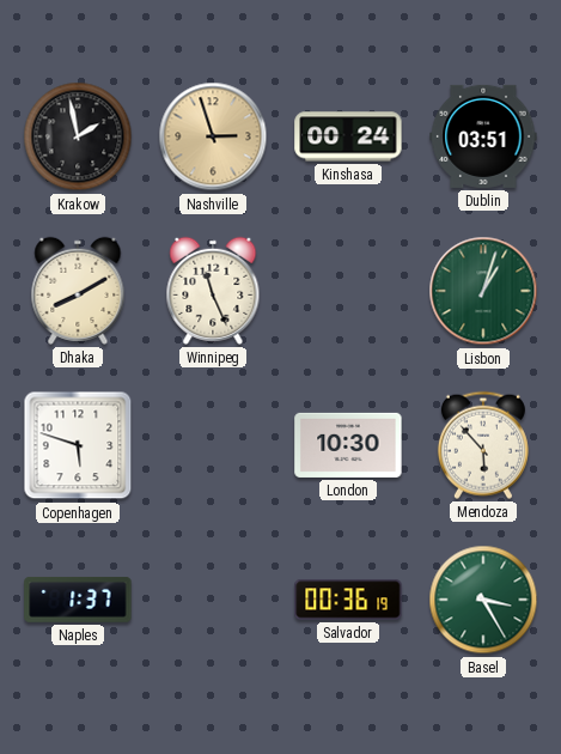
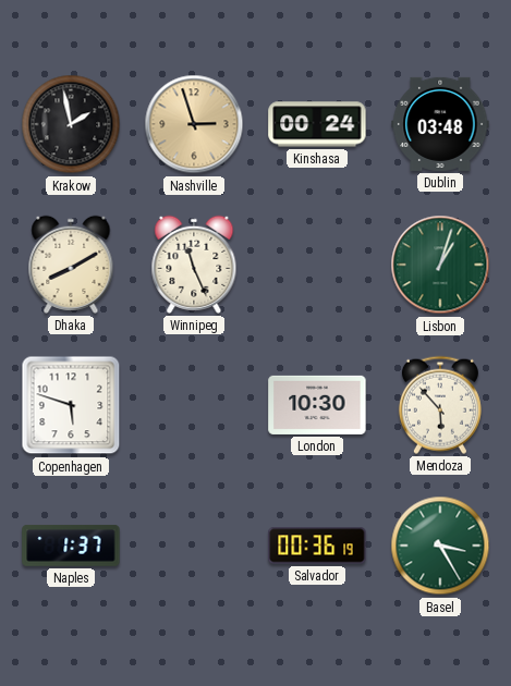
Dublin: 03:51 -> 03:48
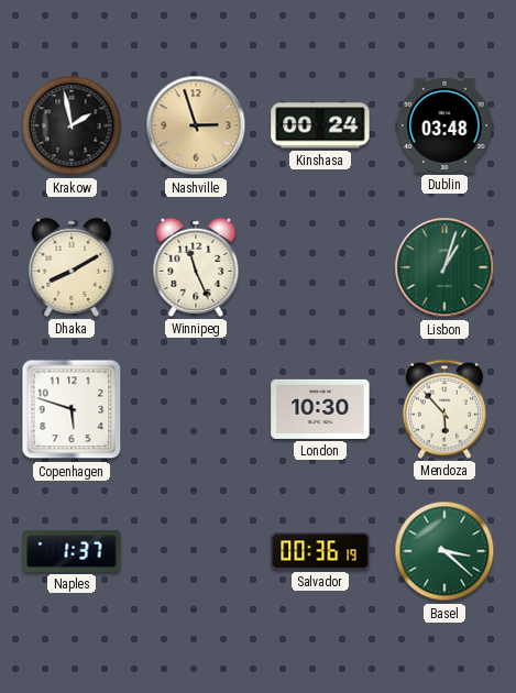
Basel: 3:25 -> 3:22
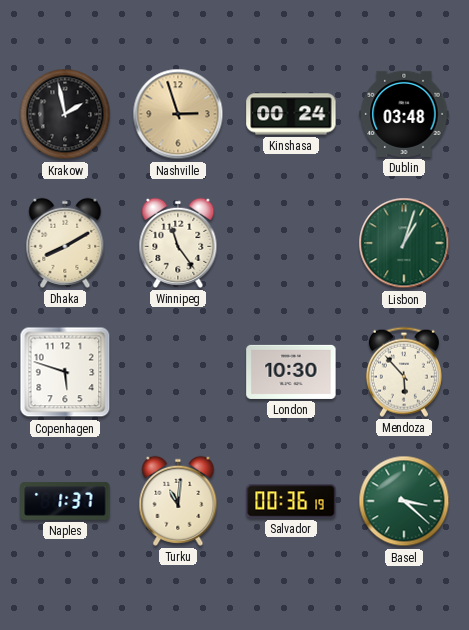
Winnipeg: 11:26 -> 11:24
Turku: none -> 11:01
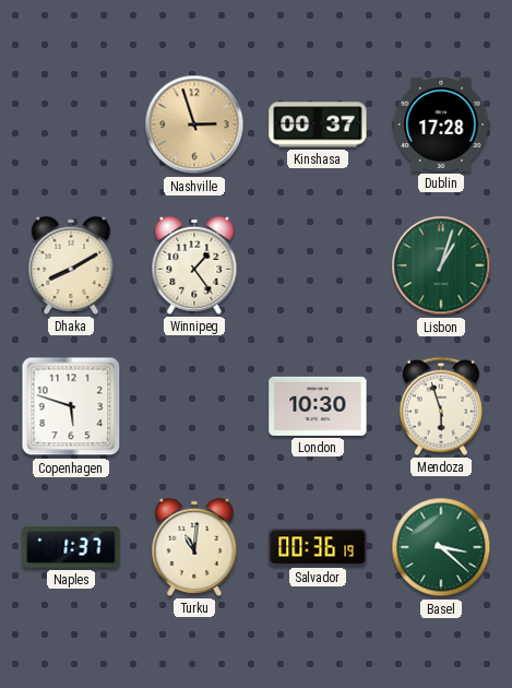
Krakow: 1:58 -> none
Kinshasa: 00:24 -> 00:37
Dublin: 03:48 -> 17:28
Winnipeg: 11:24 -> 1:24
Mendoza: 5:53 -> 5:57
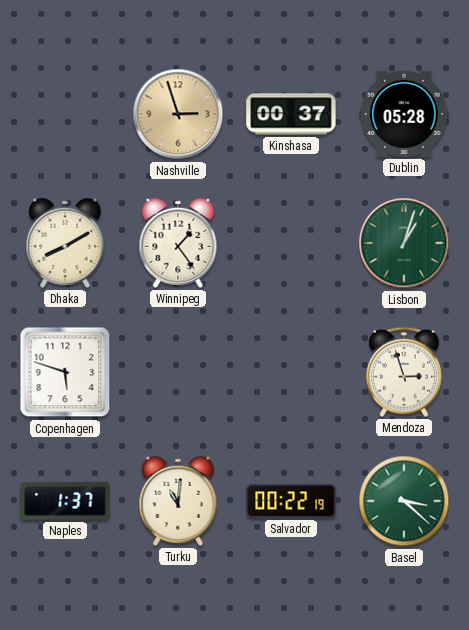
Dublin: 17:28 -> 05:28
London: 10:30 -> none
Mendoza: 5:57 -> 2:57
Salvador: 00:36 -> 00:22
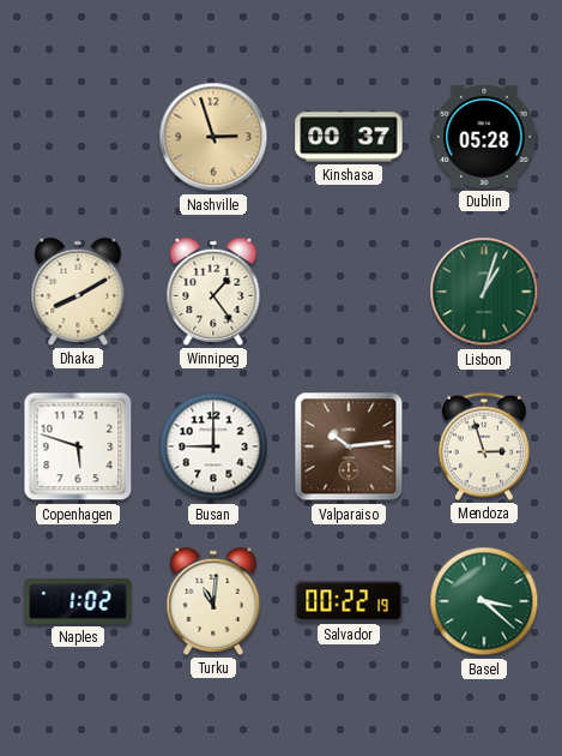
Busan: none -> 9:00
Valparaiso: none -> 10:14
Naples: 1:37 -> 1:02
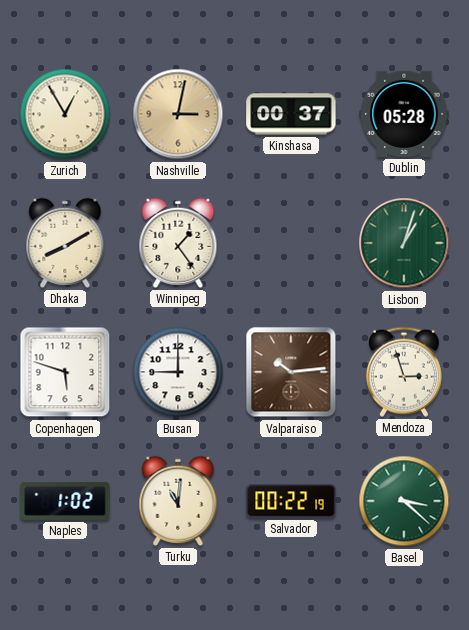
Zurich: none -> 12:55
Nashville: 2:57 -> 3:02
